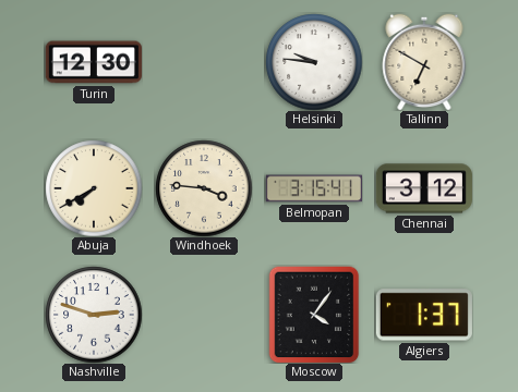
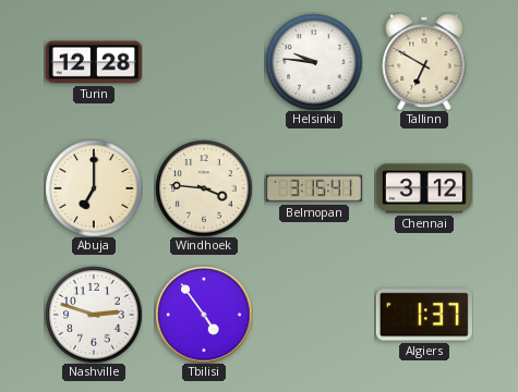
Turin: 12:30 -> 12:28
Abuja: 7:40 -> 7:00
Tbilisi: none -> 4:54
Moscow: 4:06 -> none
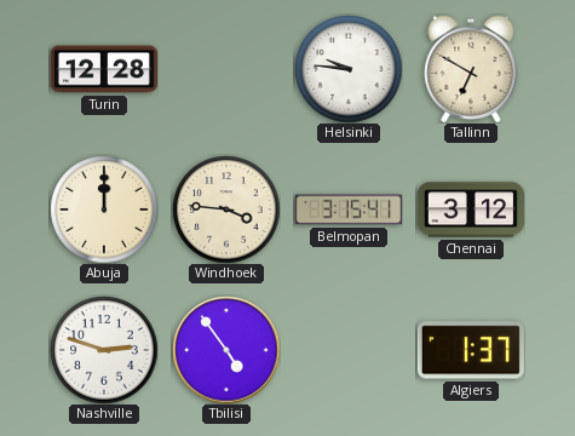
Abuja: 7:00 -> 12:00
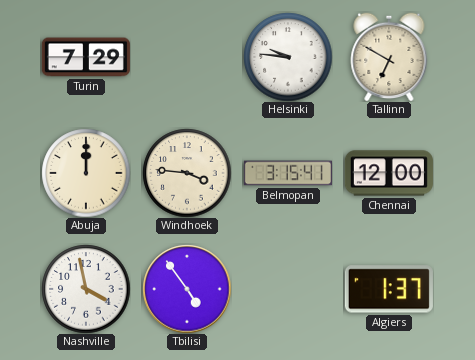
Turin: 12:28 -> 7:29
Chennai: 3:12 -> 12:00
Nashville: 2:48 -> 3:58
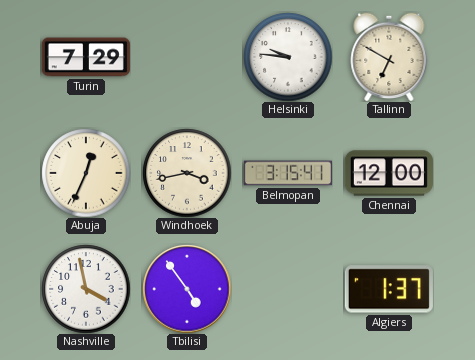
Abuja: 12:00 -> 12:34
Windhoek: 3:46 -> 3:43
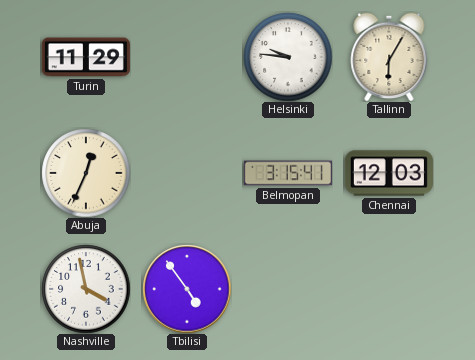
Turin: 7:29 -> 11:29
Tallinn: 6:50 -> 6:05
Windhoek: 3:43 -> none
Chennai: 12:00 -> 12:03
Algiers: 1:37 -> none
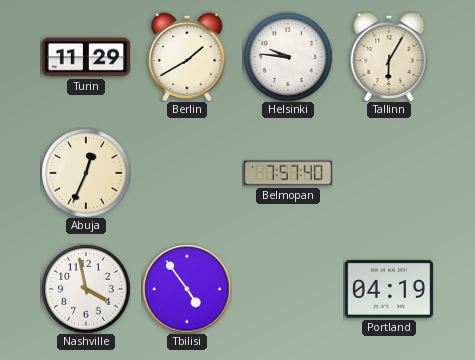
Berlin: none -> 1:40
Belmopan: 3:15 -> 7:57
Chennai: 12:03 -> none
Portland: none -> 04:19
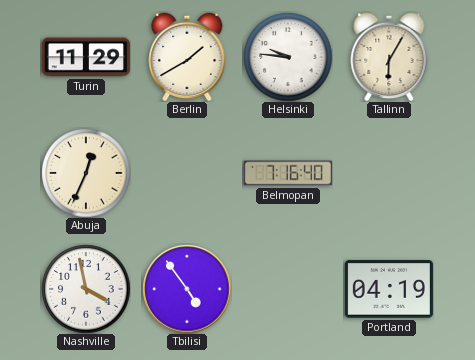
Belmopan: 7:57 -> 7:16
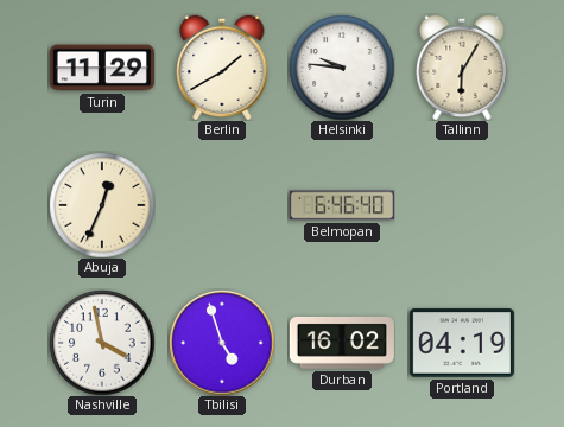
Belmopan: 7:16 -> 6:46
Tbilisi: 4:54 -> 4:57
Durban: none -> 16:02
